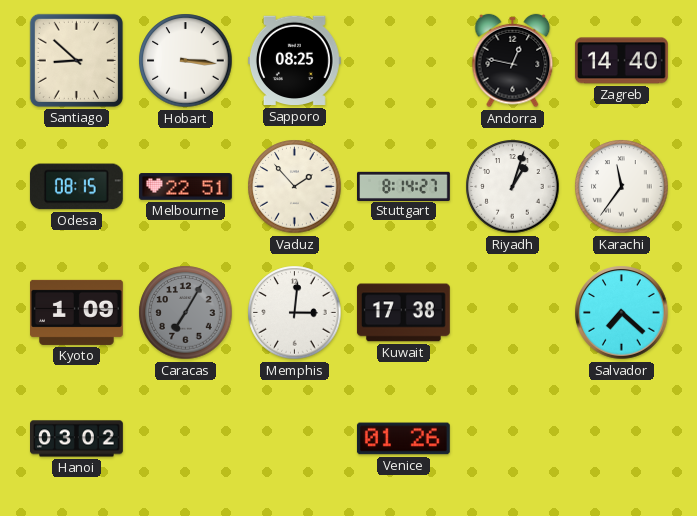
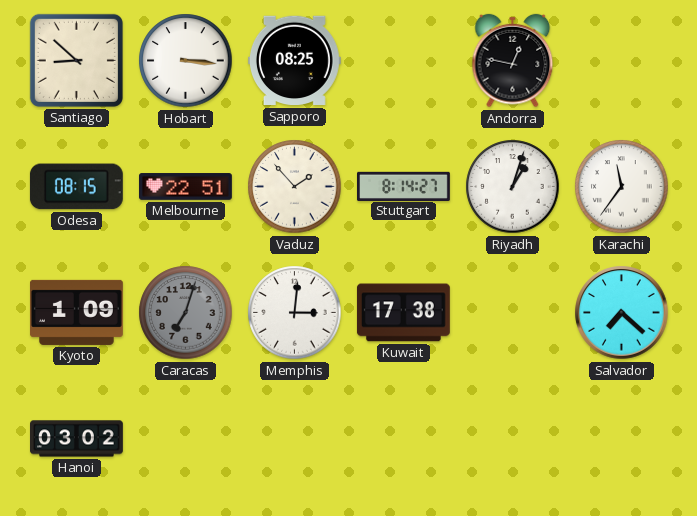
Zagreb: 14:40 -> none
Caracas: 7:05 -> 7:03
Venice: 01:26 -> none
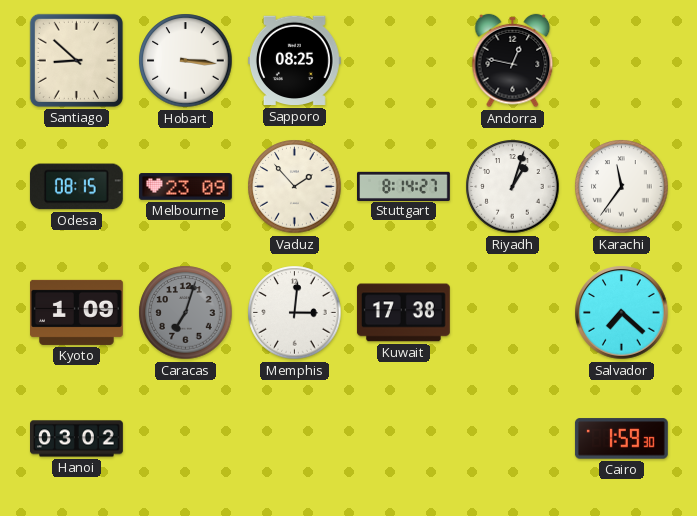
Melbourne: 22:51 -> 23:09
Cairo: none -> 1:59
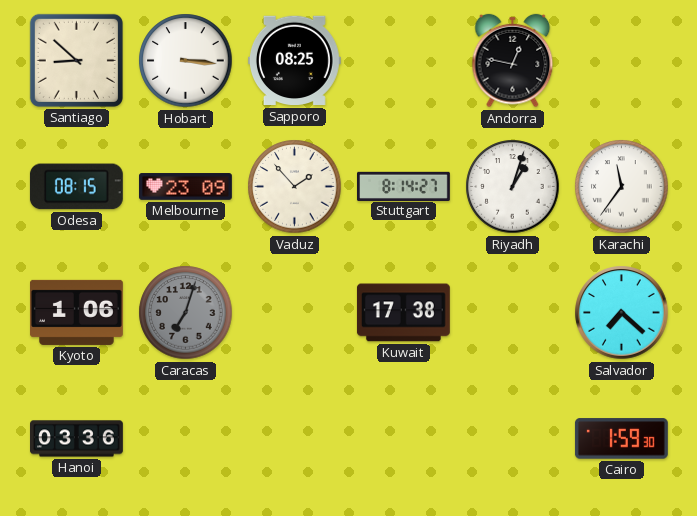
Kyoto: 1:09 -> 1:06
Memphis: 3:01 -> none
Hanoi: 03:02 -> 03:36
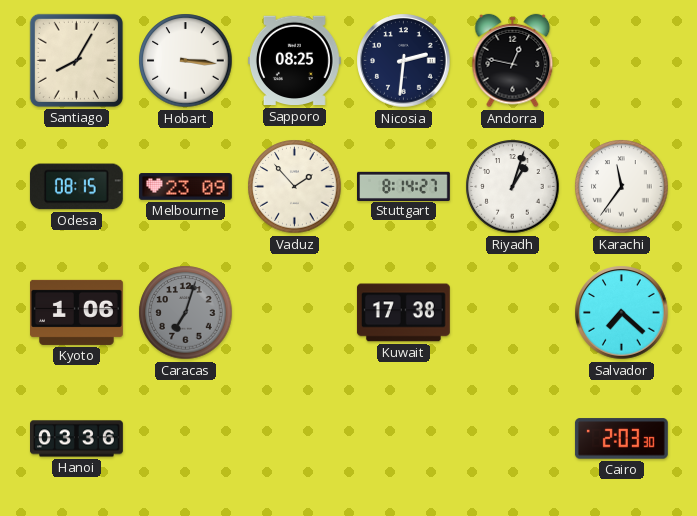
Santiago: 8:52 -> 8:05
Nicosia: none -> 2:31
Cairo: 1:59 -> 2:03
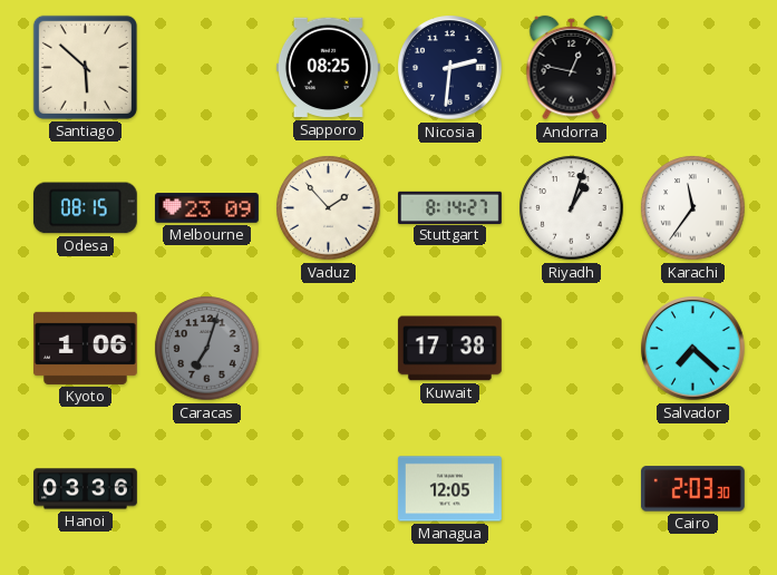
Santiago: 8:05 -> 5:52
Hobart: 3:16 -> none
Managua: none -> 12:05
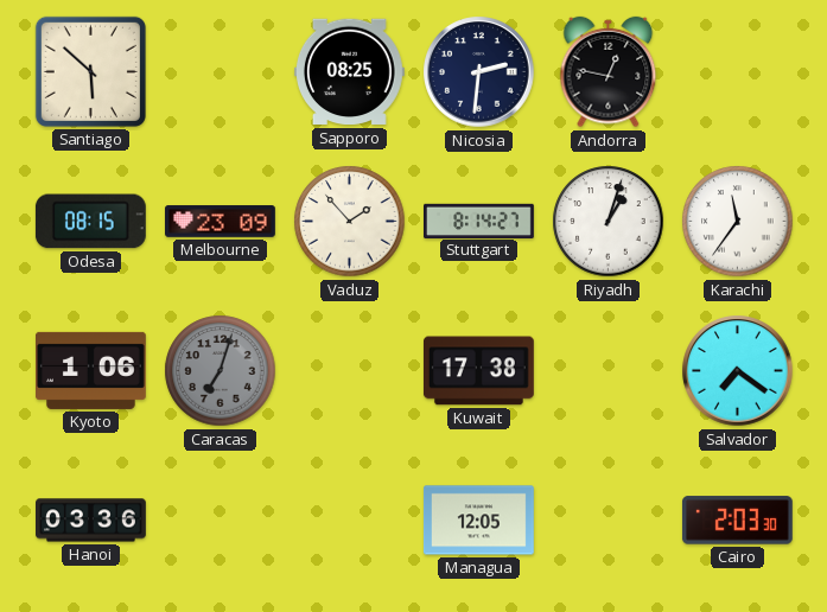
Salvador: 7:22 -> 7:21
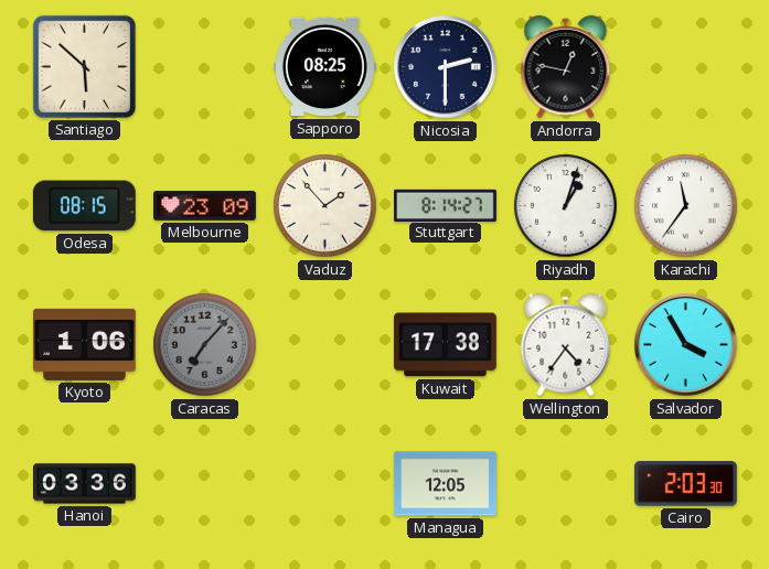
Nicosia: 2:31 -> 2:30
Caracas: 7:03 -> 7:07
Wellington: none -> 4:36
Salvador: 7:21 -> 3:55
